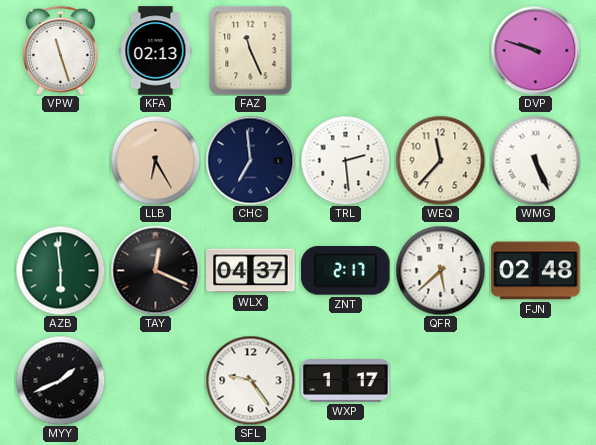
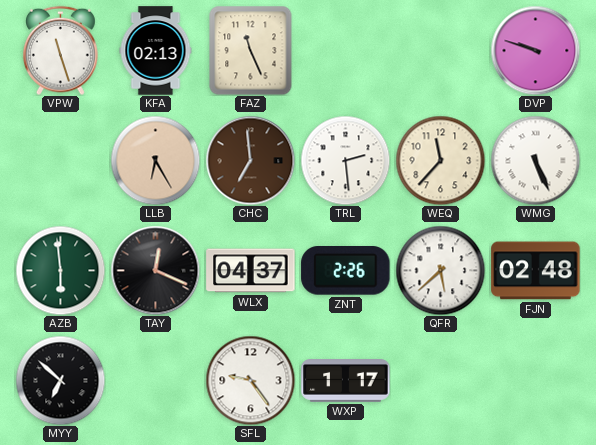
CHC dial: navy -> brown
ZNT: 2:17 -> 2:26
MYY: 1:41 -> 6:52
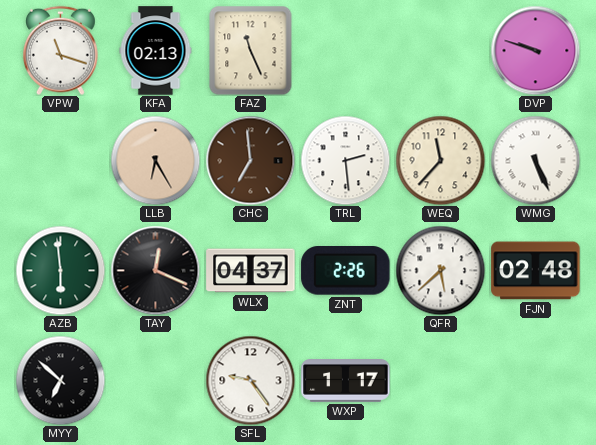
VPW: 11:27 -> 11:18
